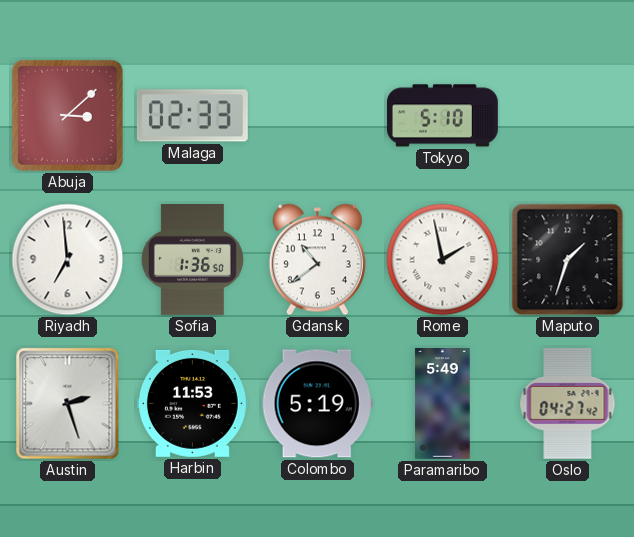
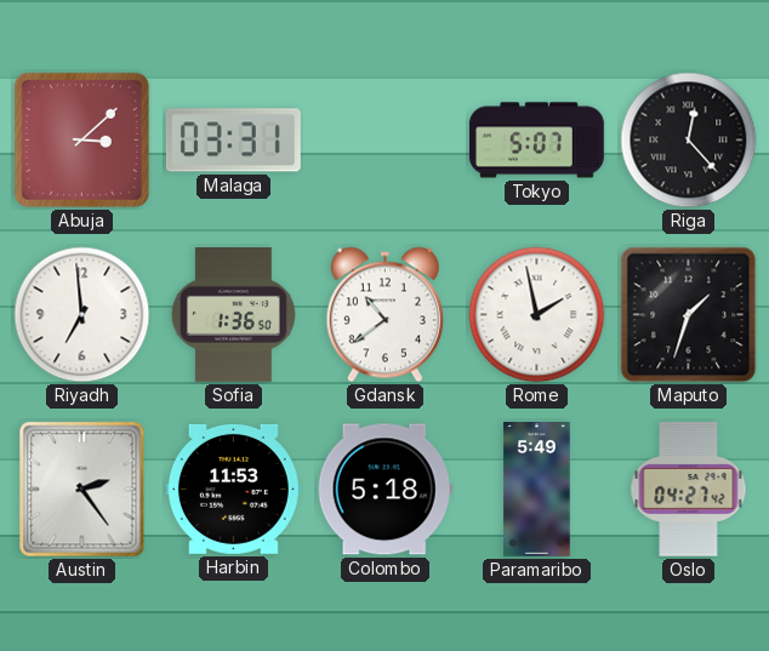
Malaga: 02:33 -> 03:31
Tokyo: 5:10 -> 5:07
Riga: none -> 12:23
Austin: 2:27 -> 2:24
Colombo: 5:19 -> 5:18
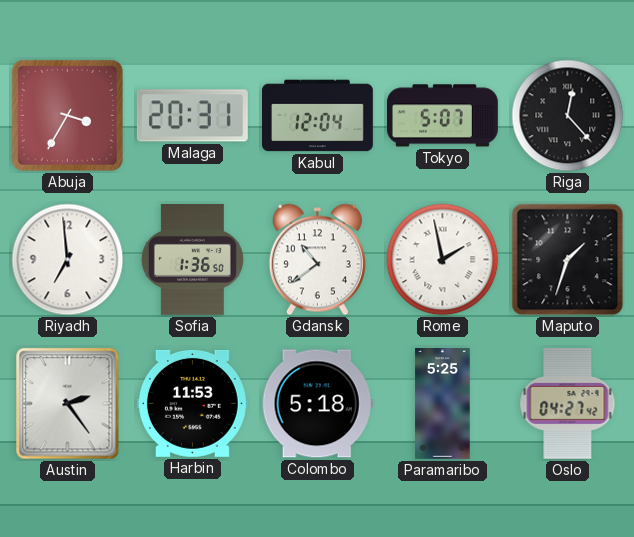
Abuja: 3:08 -> 3:35
Malaga: 03:31 -> 20:31
Kabul: none -> 12:04
Paramaribo: 5:49 -> 5:25
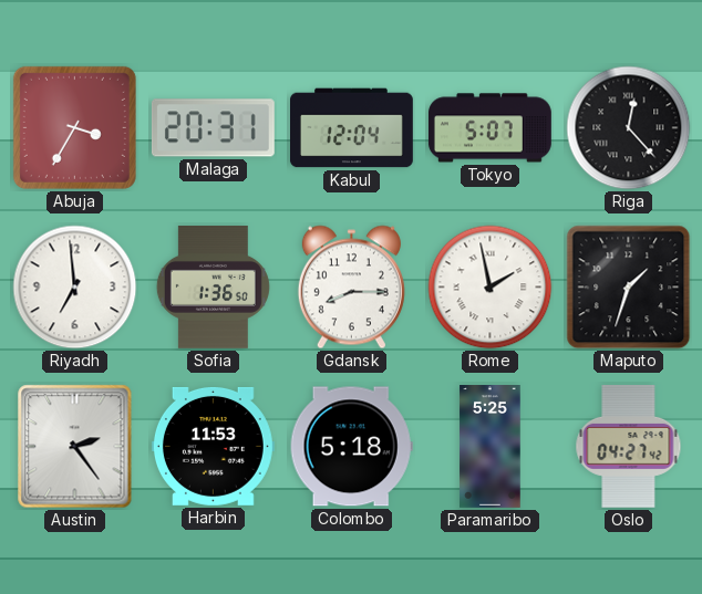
Gdansk: 10:39 -> 8:15
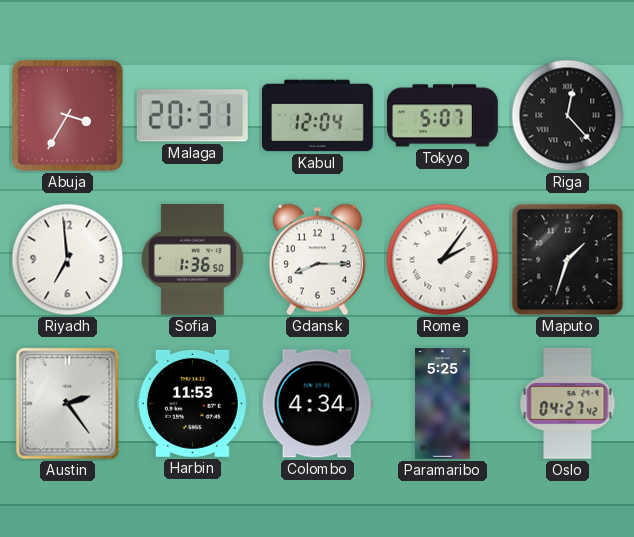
Rome: 1:58 -> 2:06
Colombo: 5:18 -> 4:34
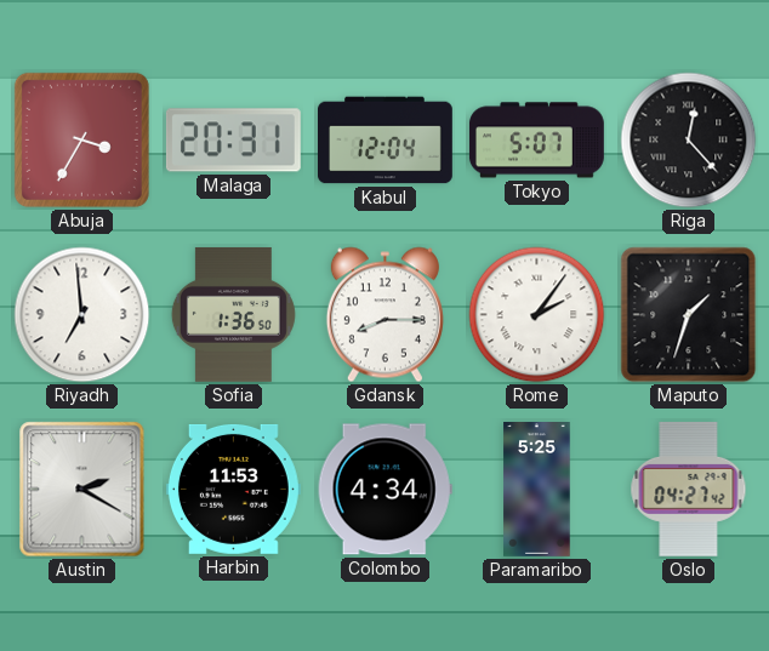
Austin: 2:24 -> 2:20
